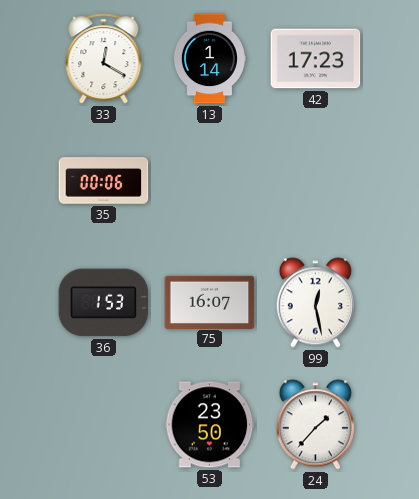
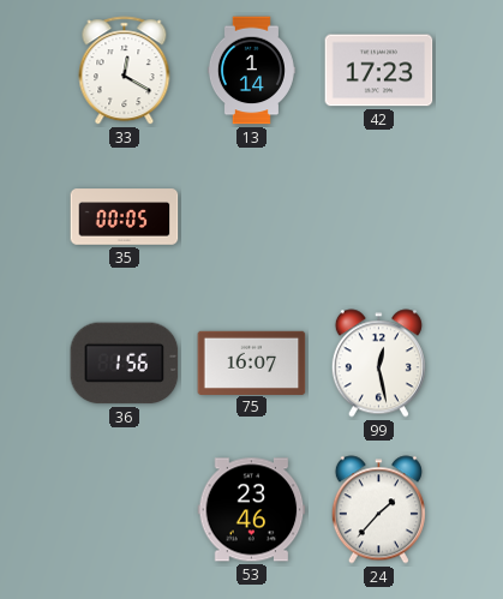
35: 00:06 -> 00:05
36: 1:53 -> 1:56
53: 23:50 -> 23:46
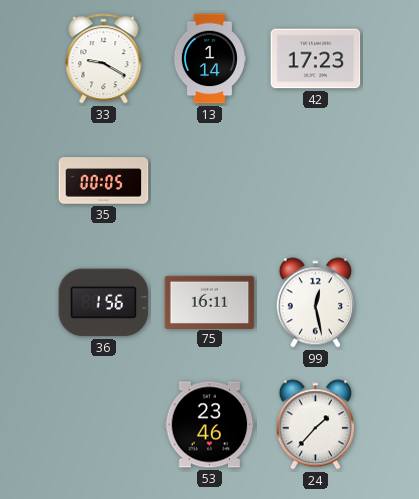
33: 12:20 -> 9:20
75: 16:07 -> 16:11
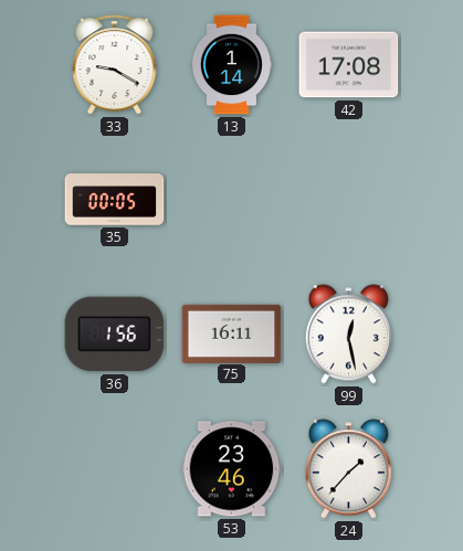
42: 17:23 -> 17:08
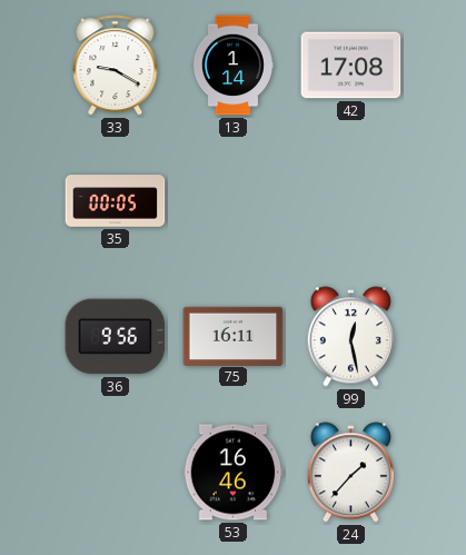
36: 1:56 -> 9:56
53: 23:46 -> 16:46
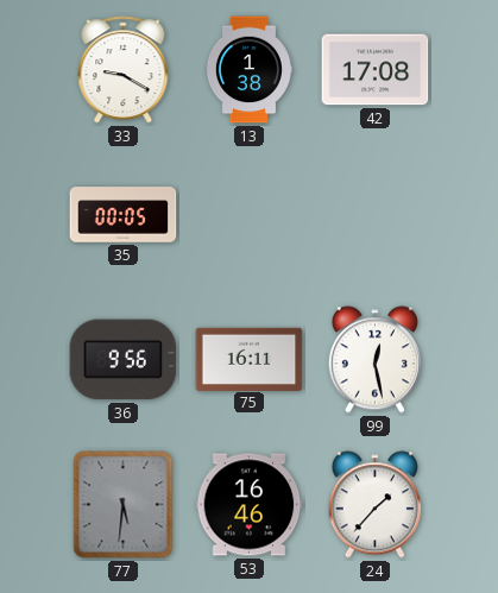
13: 1:14 -> 1:38
77: none -> 5:31
